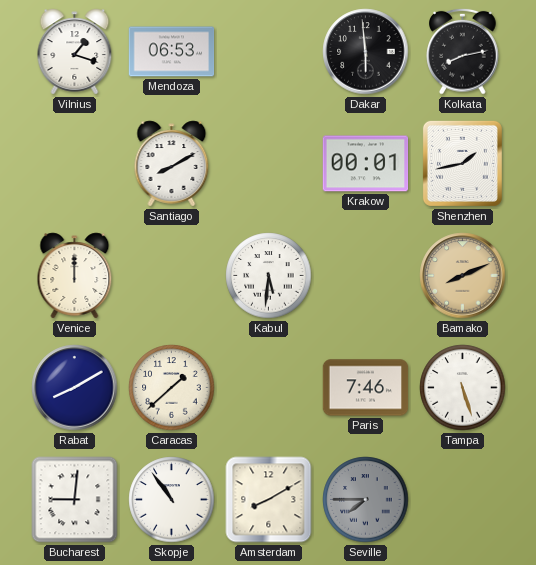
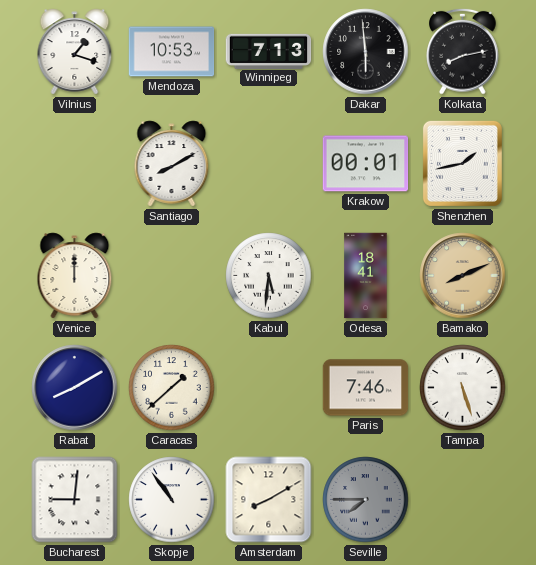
Mendoza: 06:53 -> 10:53
Winnipeg: none -> 7:13
Odesa: none -> 18:41
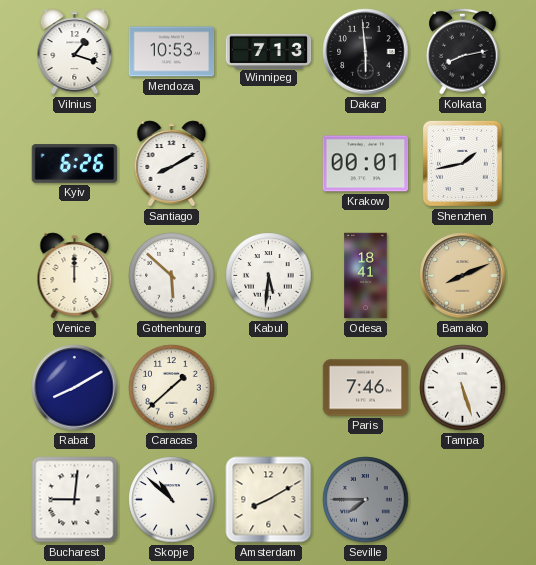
Kyiv: none -> 6:26
Gothenburg: none -> 5:52
Skopje: 10:54 -> 10:52
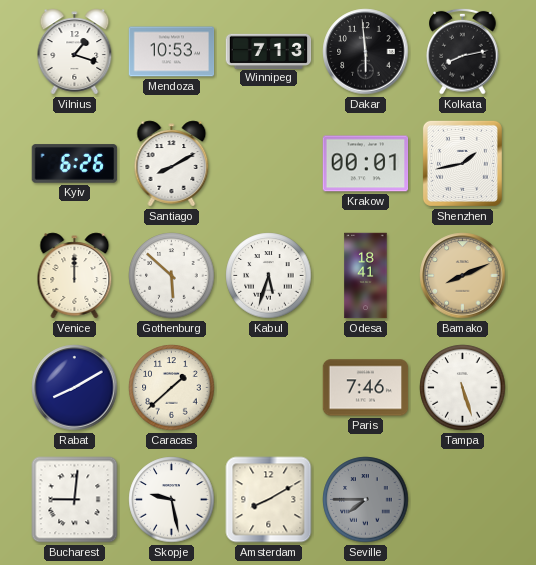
Kabul: 5:31 -> 5:33
Skopje: 10:52 -> 9:28
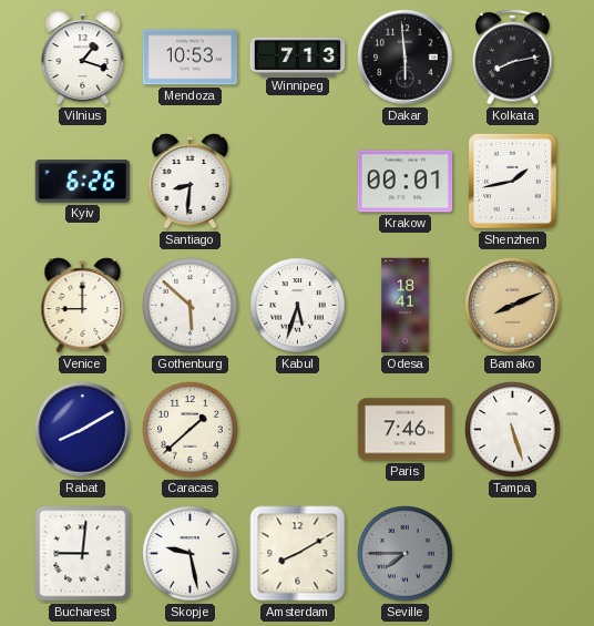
Santiago: 8:10 -> 8:31
Venice: 12:00 -> 9:00
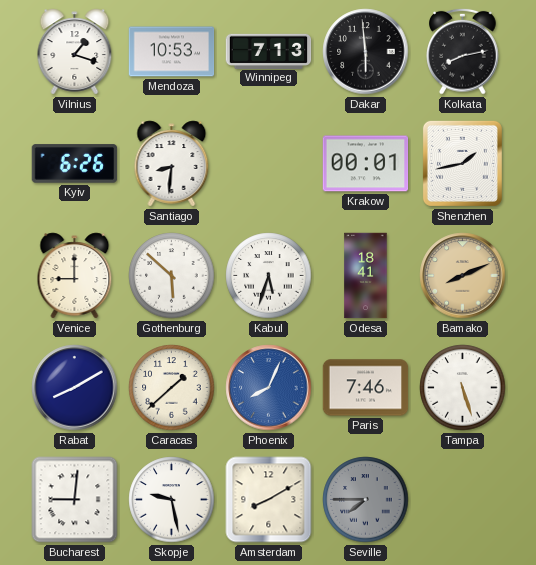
Phoenix: none -> 8:04
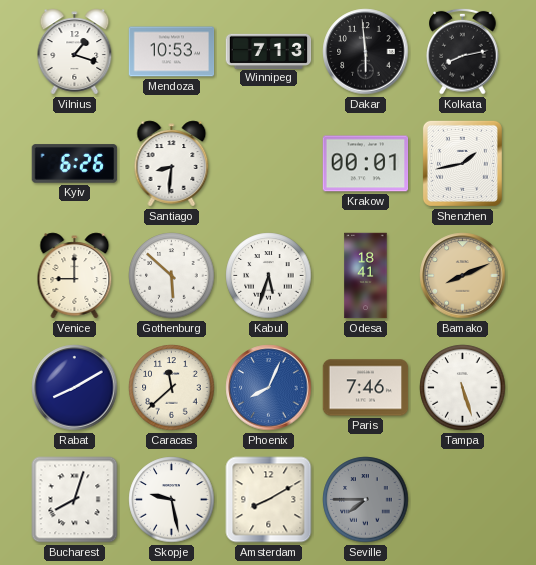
Caracas: 1:38 -> 11:38
Bucharest: 9:01 -> 8:03
